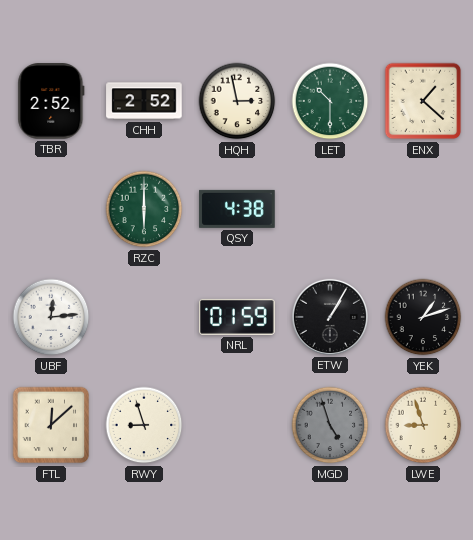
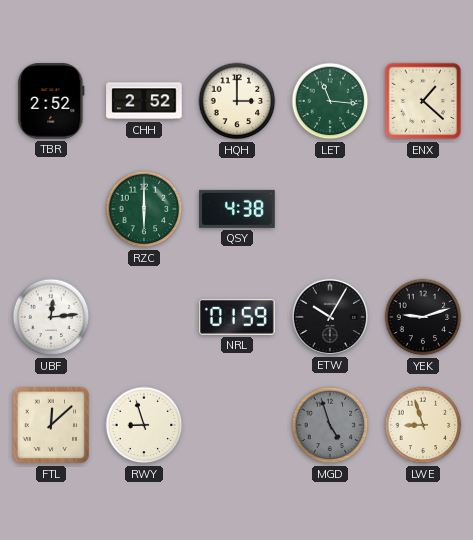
HQH: 2:58 -> 3:00
LET: 10:30 -> 11:16
ETW: 1:05 -> 10:05
YEK: 1:12 -> 9:12
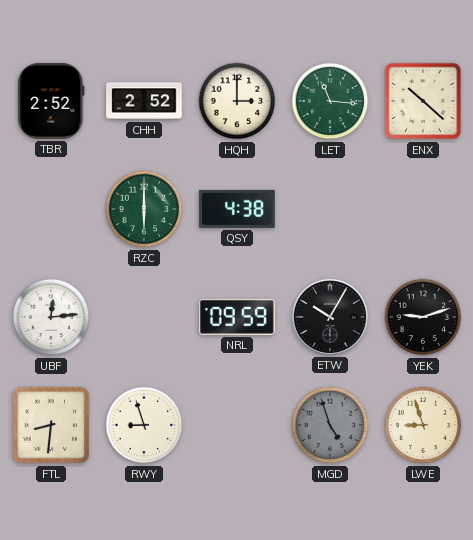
ENX: 1:22 -> 10:22
NRL: 01:59 -> 09:59
FTL: 12:08 -> 8:31
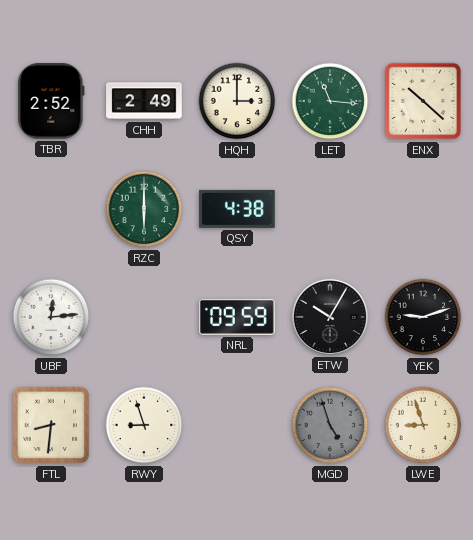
CHH: 2:52 -> 2:49
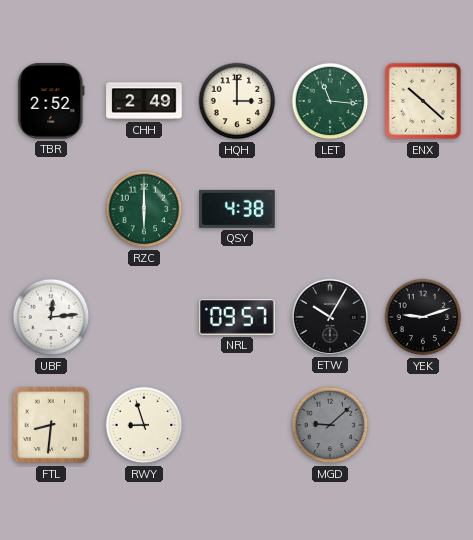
NRL: 09:59 -> 09:57
MGD: 4:57 -> 9:08
LWE: 8:57 -> none
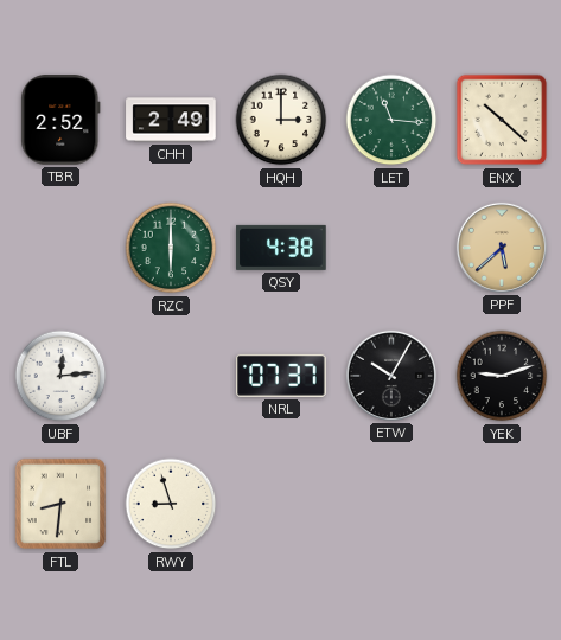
PPF: none -> 5:38
NRL: 09:57 -> 07:37
MGD: 9:08 -> none
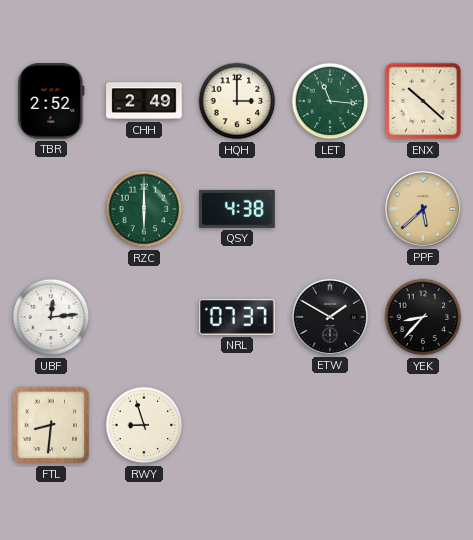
ETW: 10:05 -> 1:50
YEK: 9:12 -> 8:37
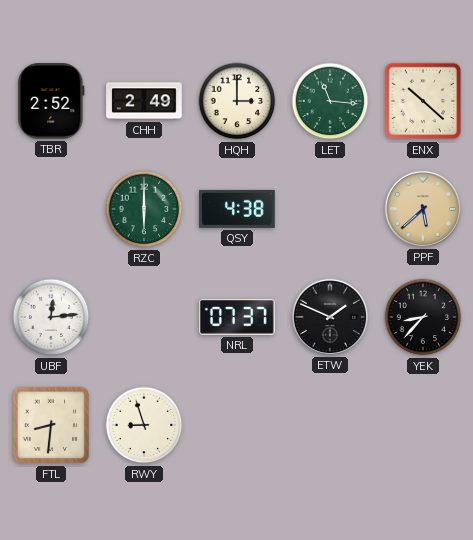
ETW: 1:50 -> 1:49
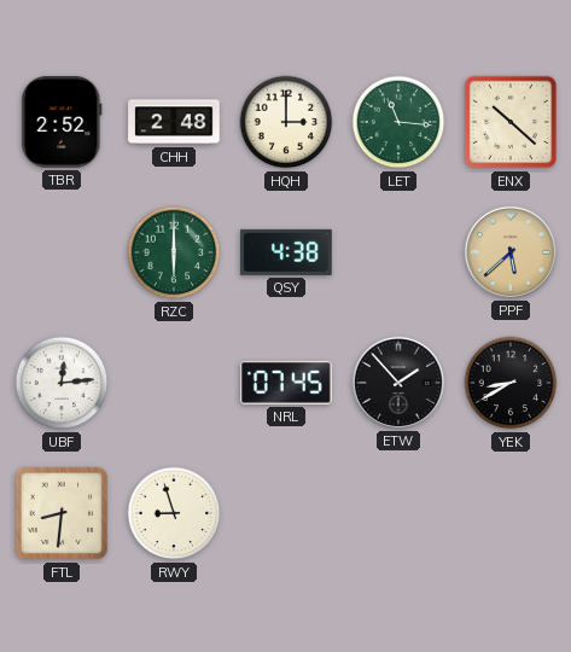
CHH: 2:49 -> 2:48
NRL: 07:37 -> 07:45
ETW: 1:49 -> 1:53
YEK: 8:37 -> 8:40
